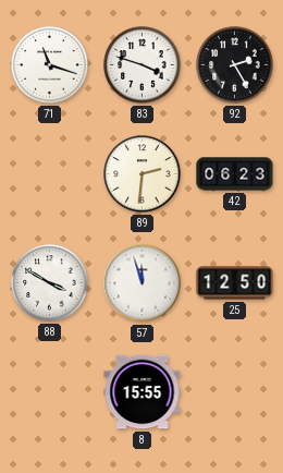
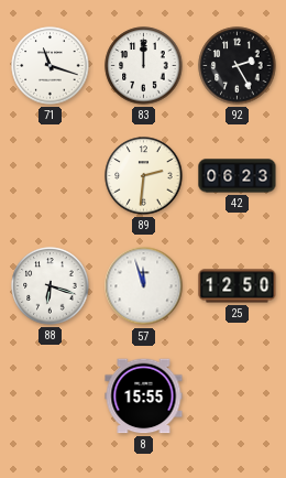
83: 3:48 -> 12:00
88: 3:50 -> 6:18
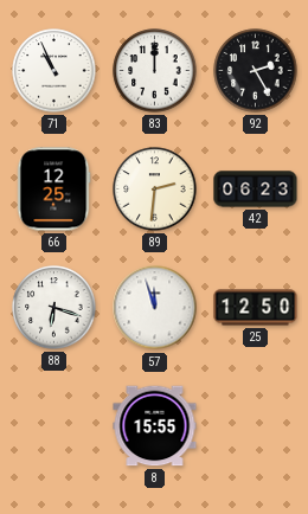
71: 11:18 -> 10:56
66: none -> 12:25
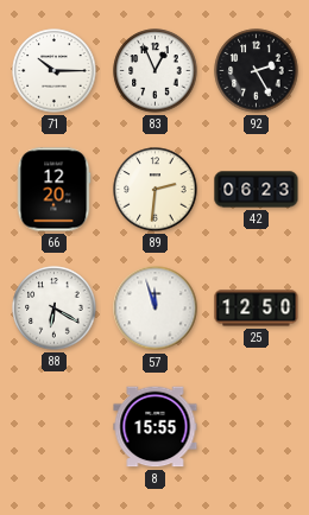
71: 10:56 -> 10:15
83: 12:00 -> 12:56
66: 12:25 -> 12:20
88: 6:18 -> 6:20
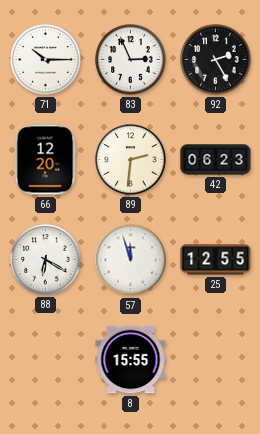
83: 12:56 -> 2:56
25: 12:50 -> 12:55
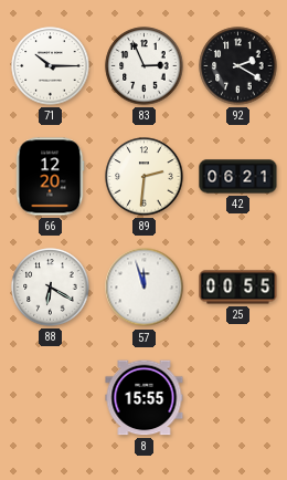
92: 2:25 -> 2:20
42: 06:23 -> 06:21
25: 12:55 -> 00:55
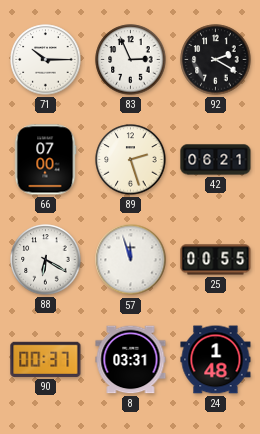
66: 12:20 -> 07:00
89: 2:31 -> 2:27
90: none -> 00:37
8: 15:55 -> 03:31
24: none -> 1:48
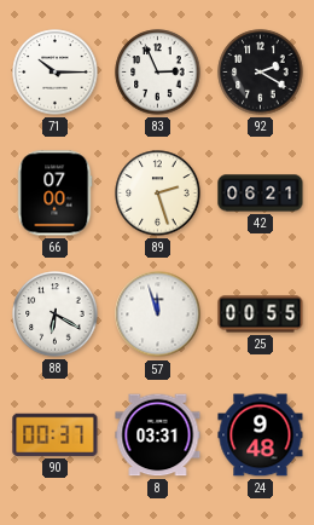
24: 1:48 -> 9:48
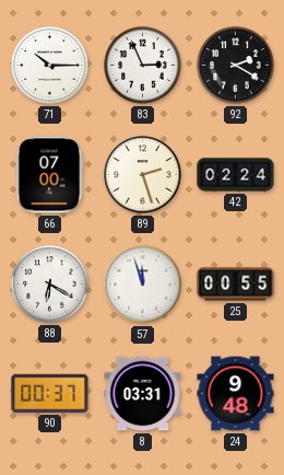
42: 06:21 -> 02:24
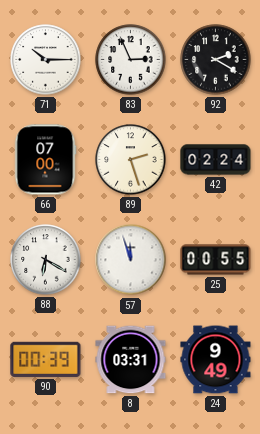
90: 00:37 -> 00:39
24: 9:48 -> 9:49
